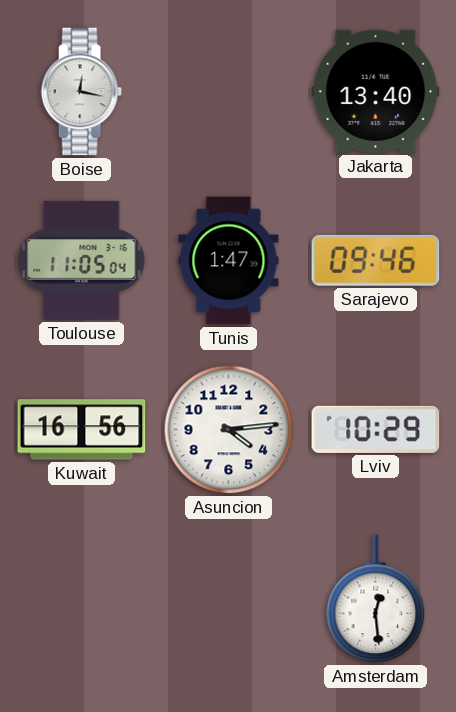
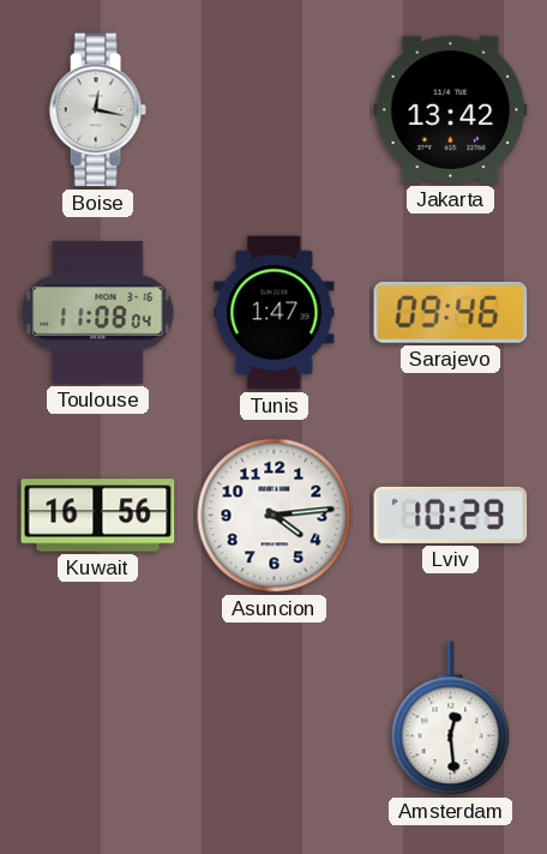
Jakarta: 13:40 -> 13:42
Toulouse: 11:05 -> 11:08
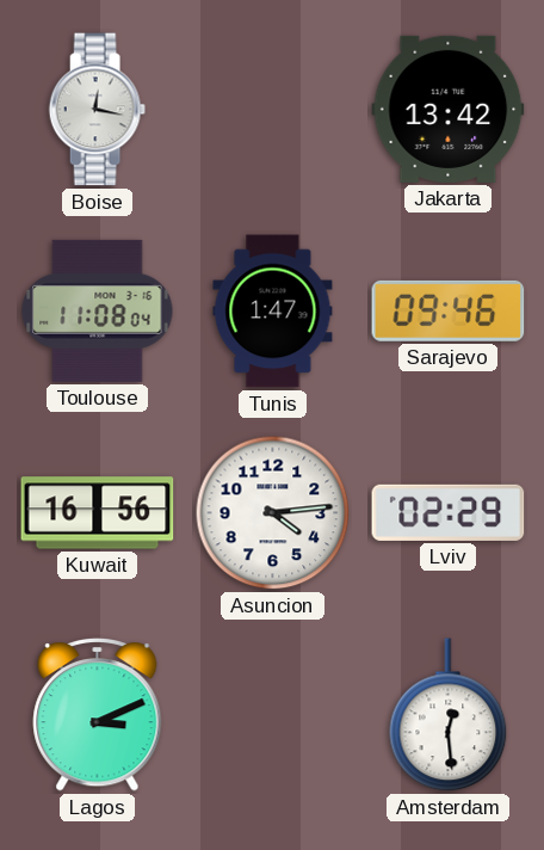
Lviv: 10:29 -> 02:29
Lagos: none -> 3:11
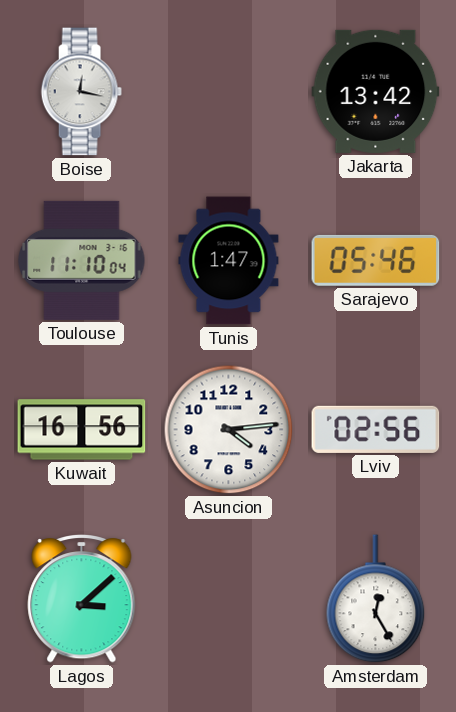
Toulouse: 11:08 -> 11:10
Sarajevo: 09:46 -> 05:46
Lviv: 02:29 -> 02:56
Lagos: 3:11 -> 3:08
Amsterdam: 12:29 -> 12:25
